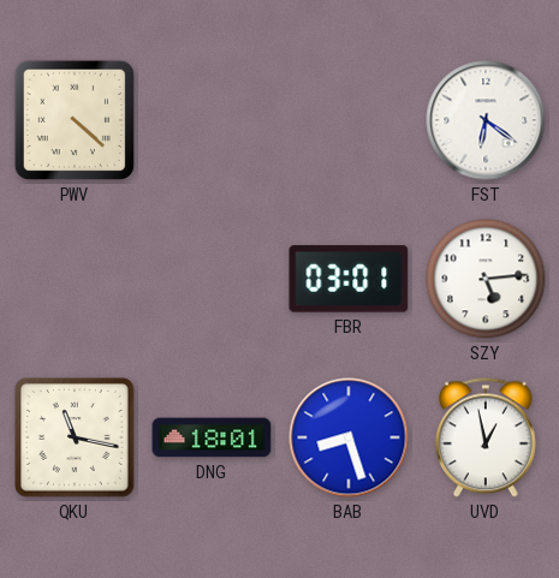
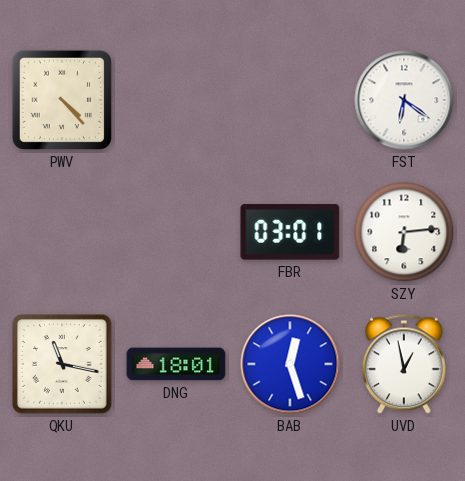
PWV: 4:22 -> 4:23
SZY: 5:14 -> 6:14
BAB: 8:27 -> 12:27
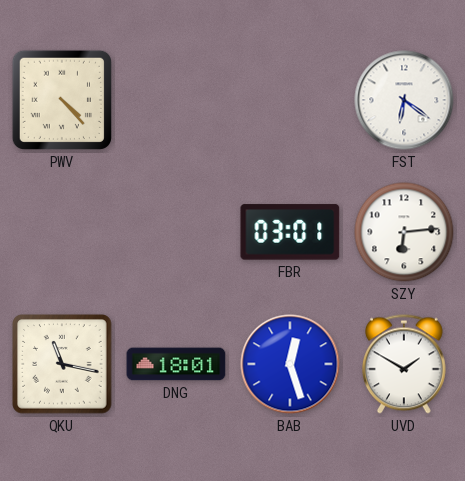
UVD: 12:58 -> 1:50
